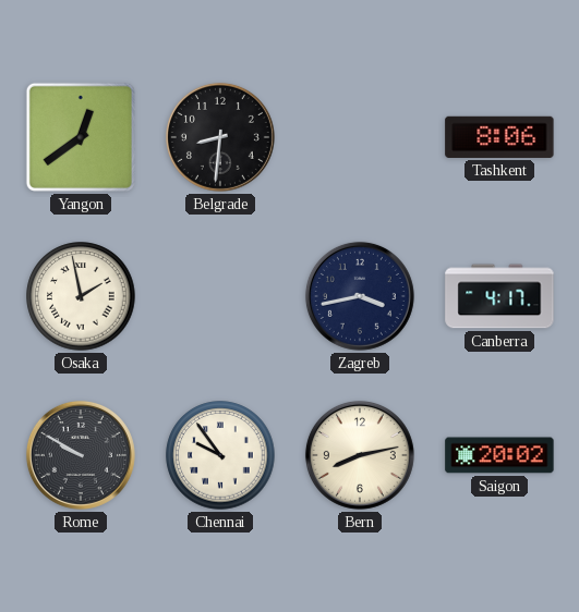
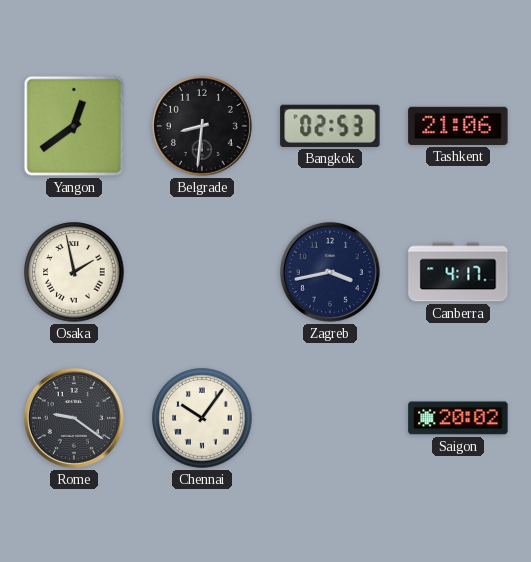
Bangkok: none -> 02:53
Tashkent: 8:06 -> 21:06
Rome: 9:50 -> 9:21
Chennai: 9:54 -> 10:06
Bern: 8:13 -> none
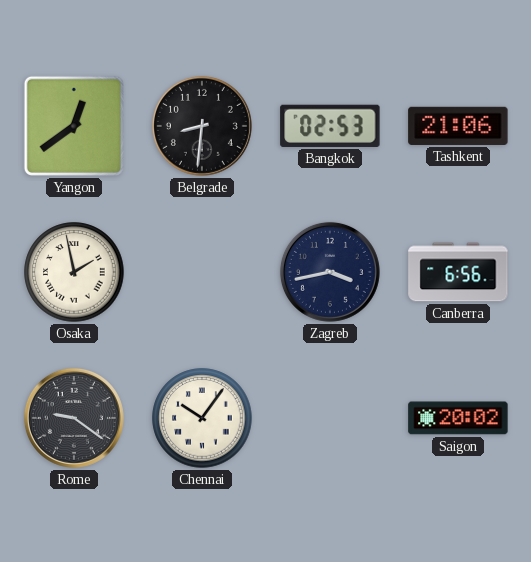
Canberra: 4:17 -> 6:56
